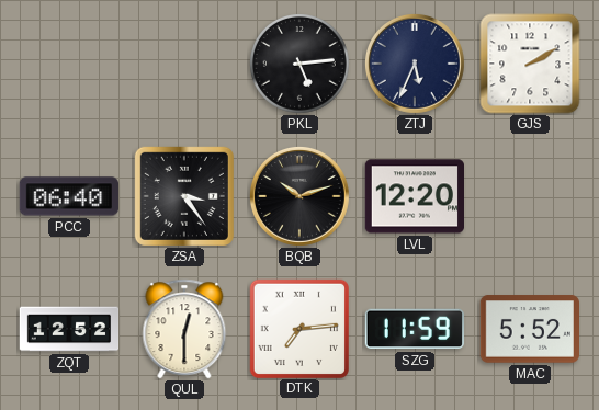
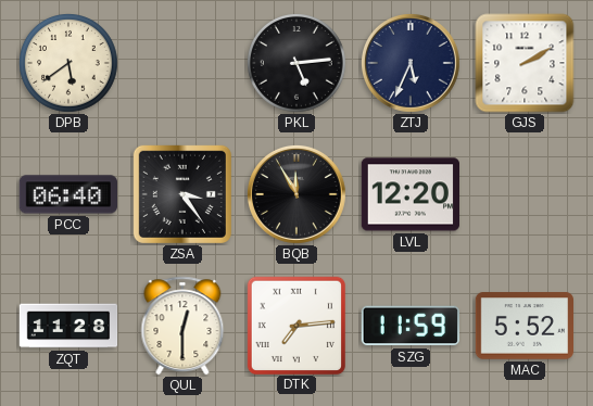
DPB: none -> 5:39
BQB: 10:12 -> 11:55
ZQT: 12:52 -> 11:28
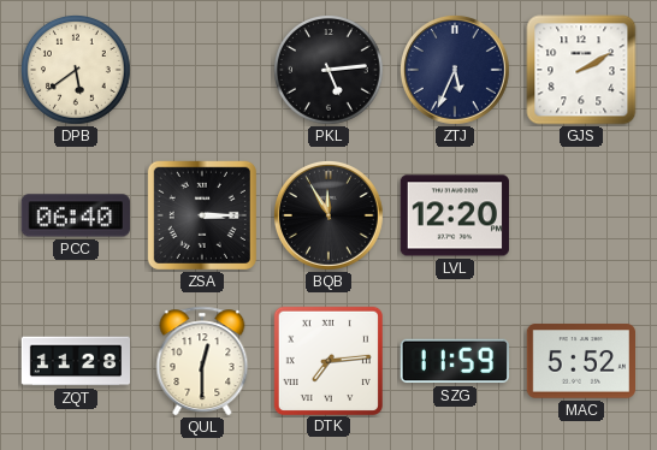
ZSA: 3:24 -> 3:15
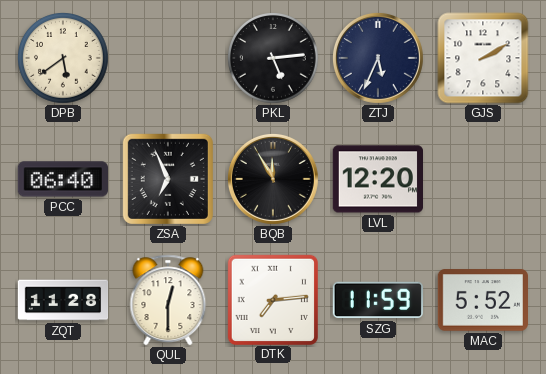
ZSA: 3:15 -> 6:56
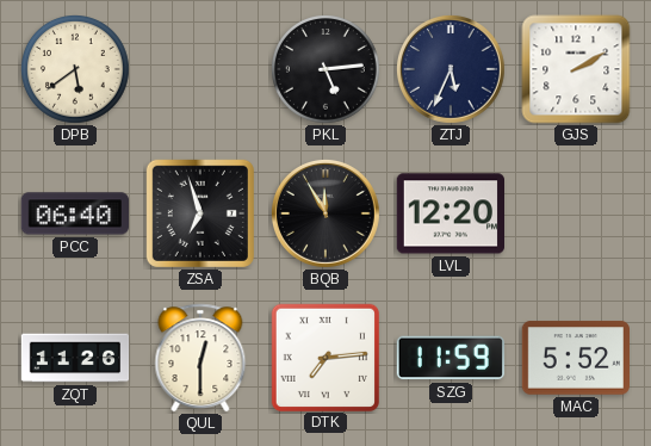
ZSA: 6:56 -> 6:57
ZQT: 11:28 -> 11:26
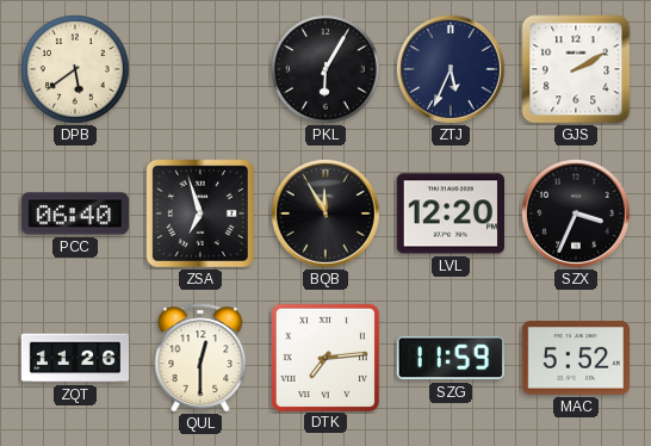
PKL: 5:14 -> 6:05
SZX: none -> 3:34
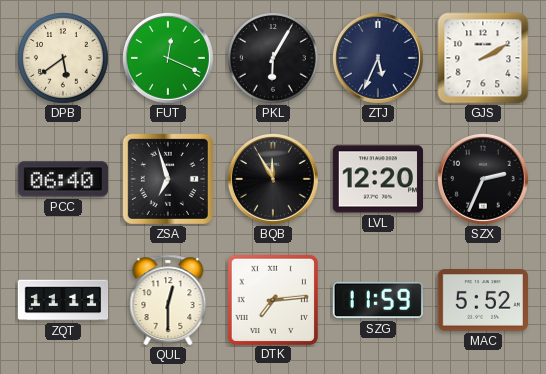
FUT: none -> 12:19
SZX: 3:34 -> 2:34
ZQT: 11:26 -> 11:11
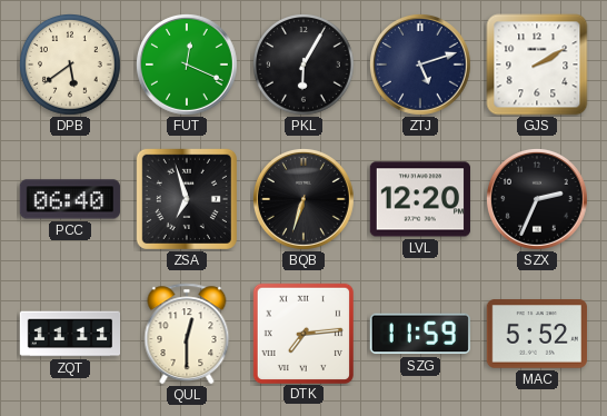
ZTJ: 5:34 -> 5:12
BQB: 11:55 -> 6:33
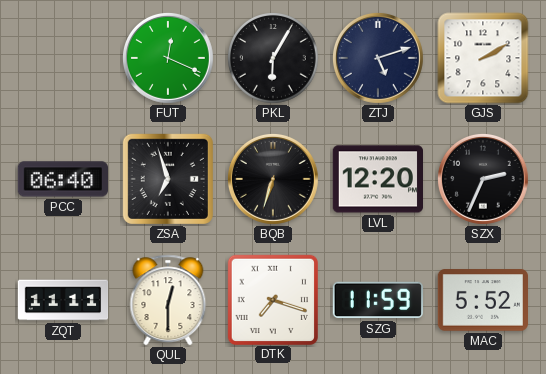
DPB: 5:39 -> none
DTK: 7:14 -> 7:18
